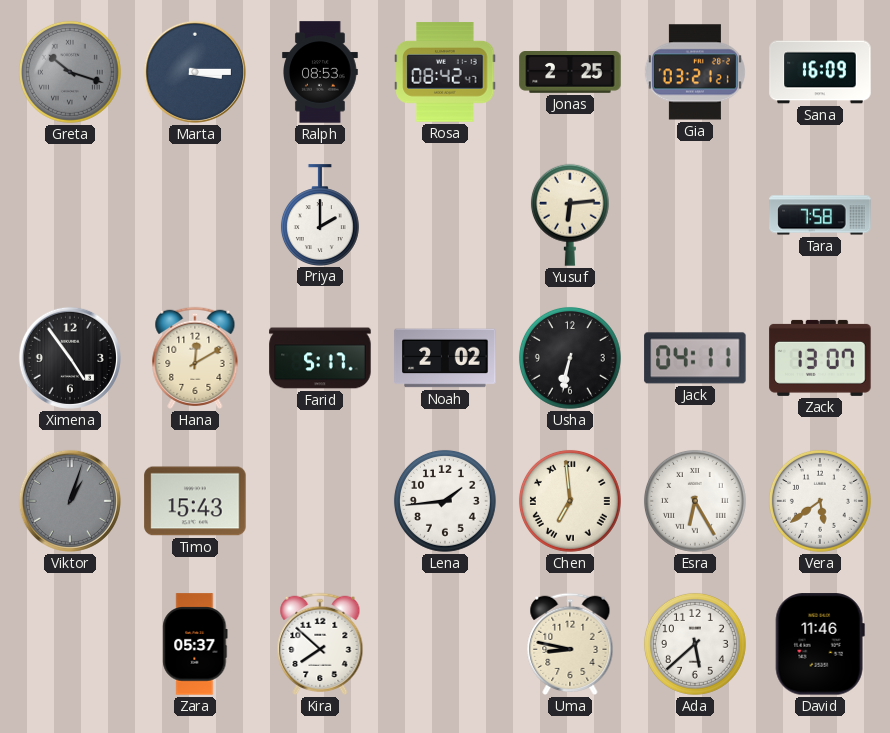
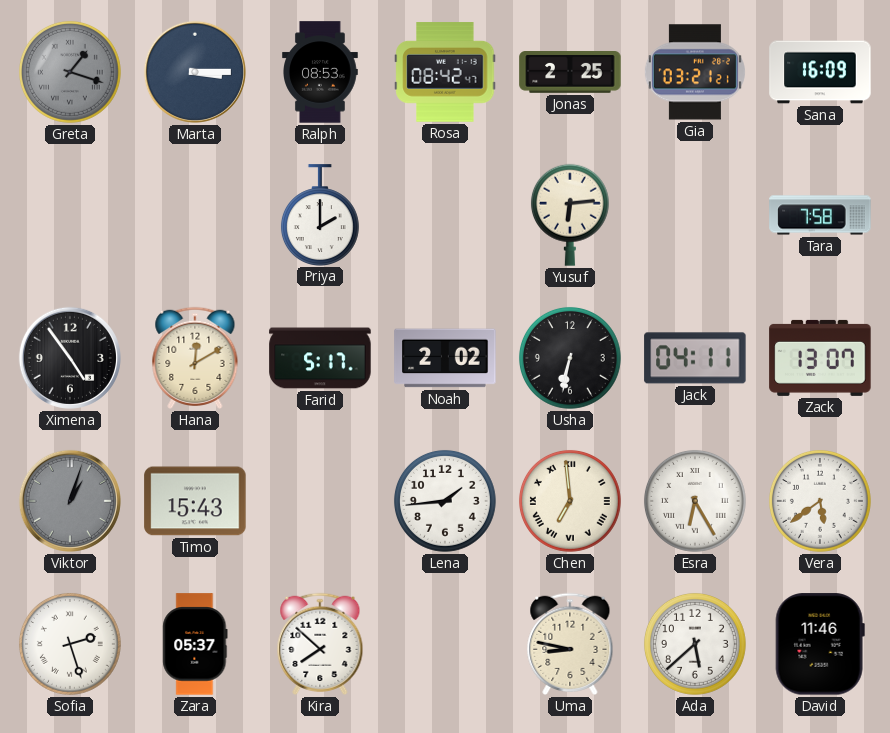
Greta: 10:18 -> 1:18
Sofia: none -> 2:27
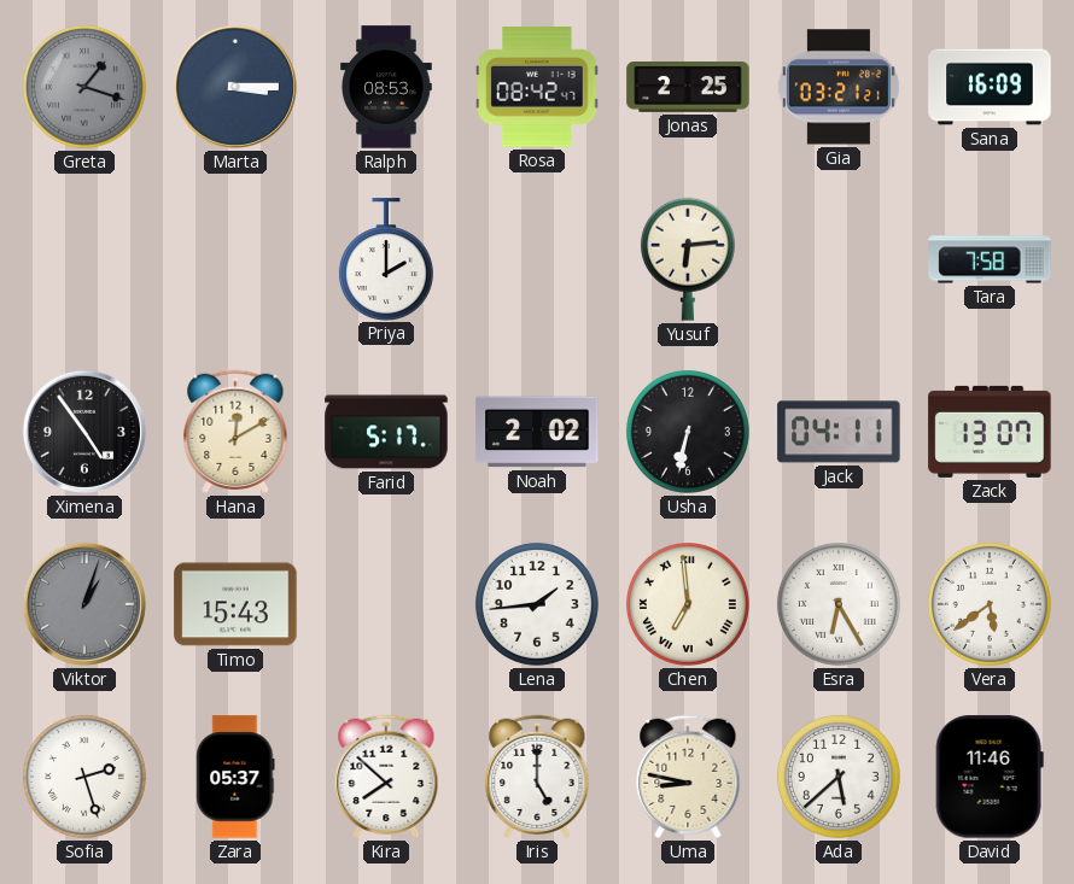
Iris: none -> 5:00
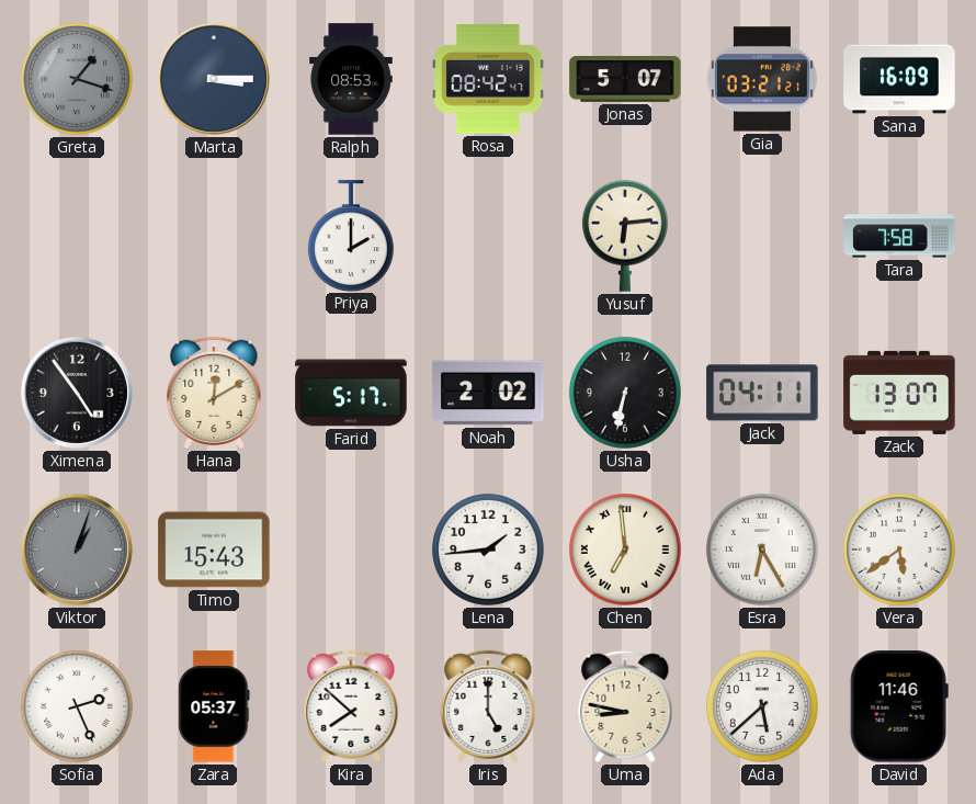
Jonas: 2:25 -> 5:07
Sofia: 2:27 -> 2:26
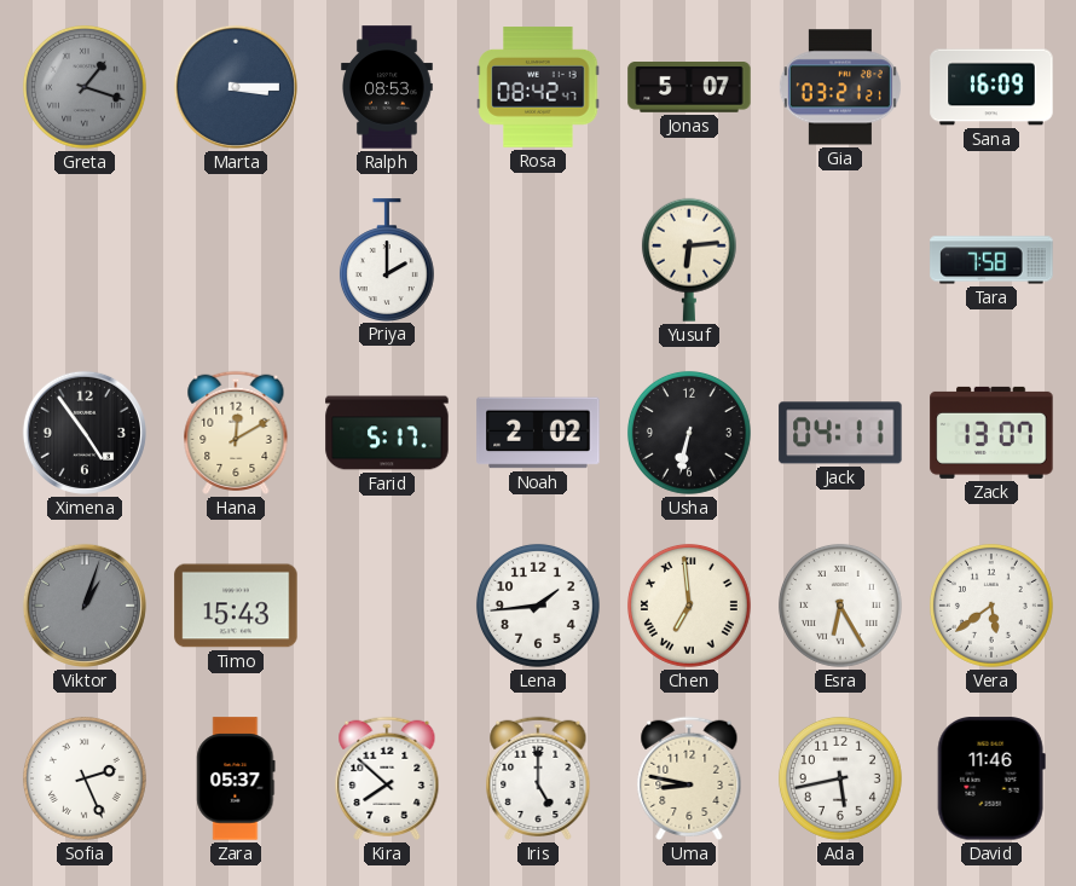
Ada: 5:38 -> 5:43
